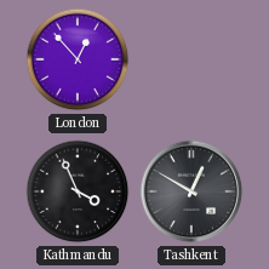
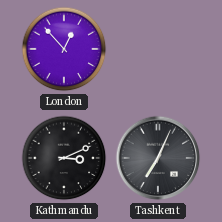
Kathmandu: 3:56 -> 3:11
Tashkent: 12:50 -> 7:04
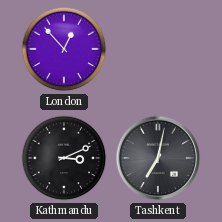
Tashkent: 7:04 -> 7:02
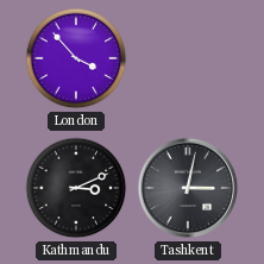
London: 12:53 -> 3:53
Tashkent: 7:02 -> 3:02
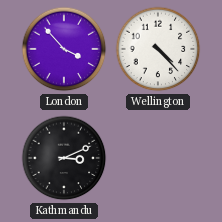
Wellington: none -> 4:23
Tashkent: 3:02 -> none
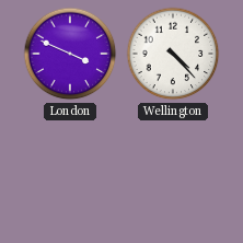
London: 3:53 -> 3:49
Kathmandu: 3:11 -> none
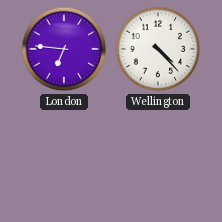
London: 3:49 -> 6:46
